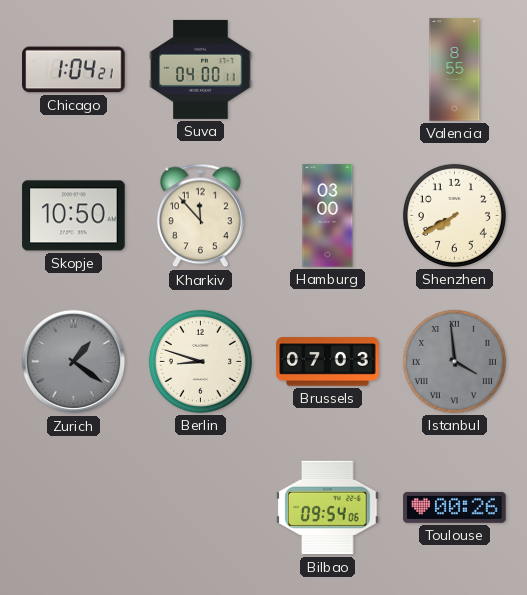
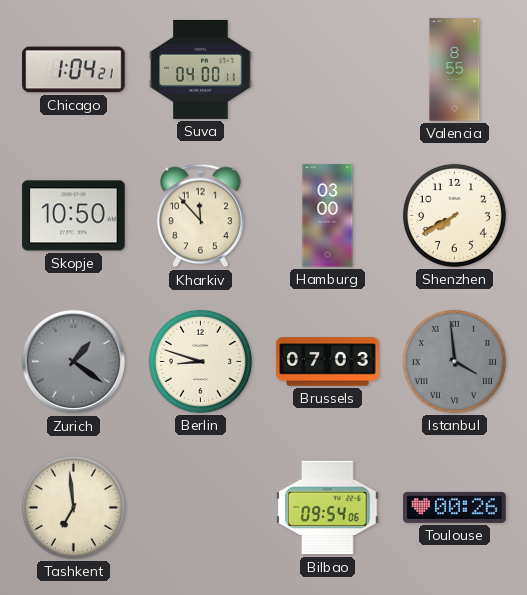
Tashkent: none -> 6:59
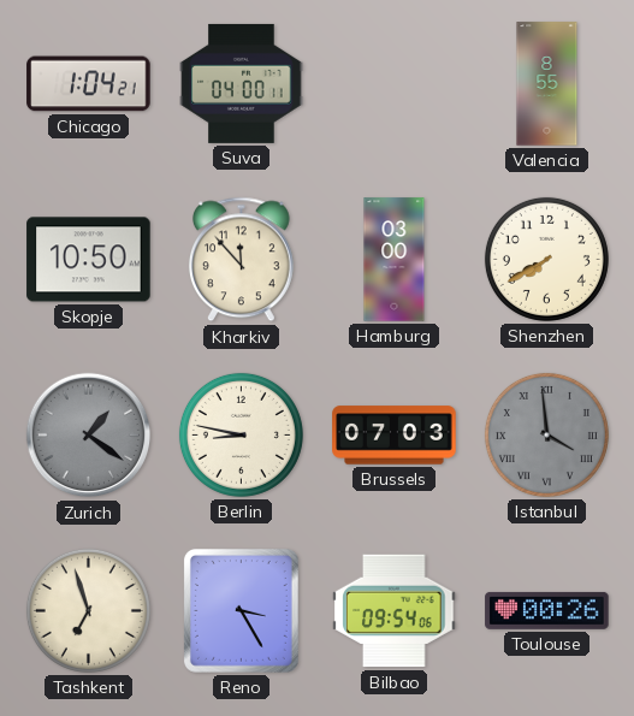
Berlin: 8:48 -> 8:47
Tashkent: 6:59 -> 6:57
Reno: none -> 3:25
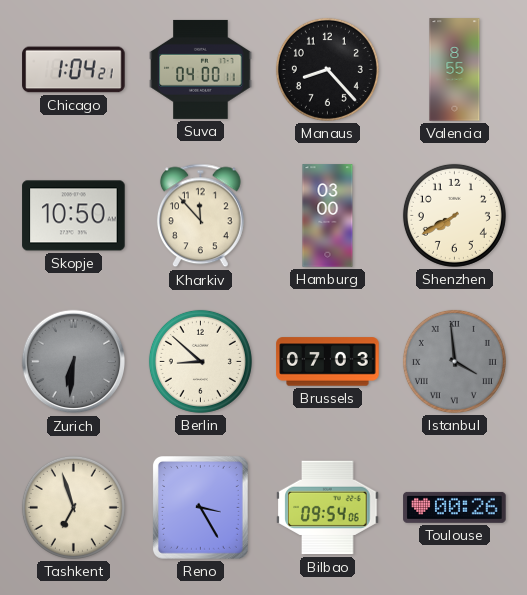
Manaus: none -> 8:23
Zurich: 1:21 -> 6:31
Berlin: 8:47 -> 8:52
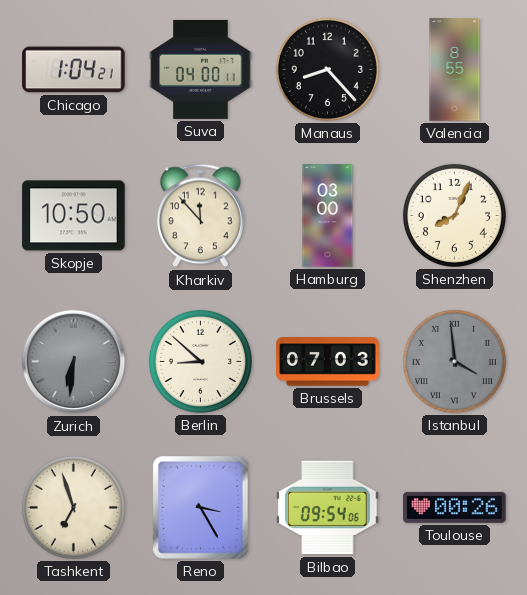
Shenzhen: 7:40 -> 8:04
